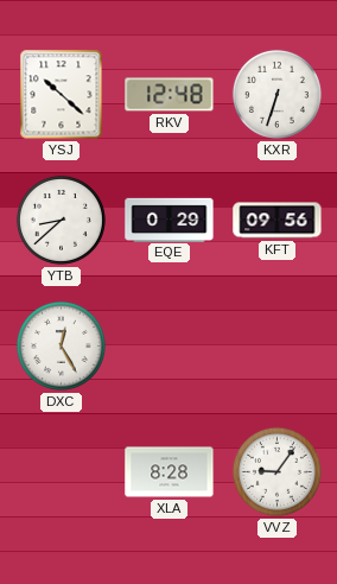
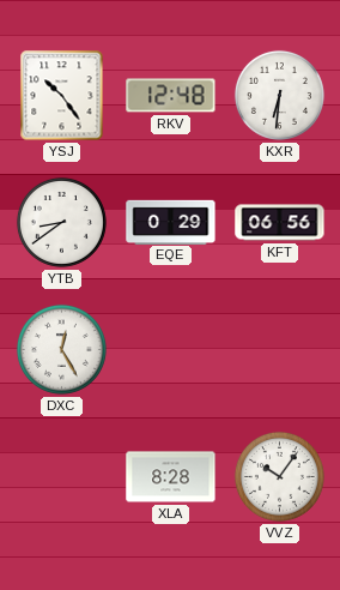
YSJ: 10:22 -> 10:24
KXR: 6:33 -> 6:31
YTB: 8:38 -> 8:39
KFT: 09:56 -> 06:56
VVZ: 9:06 -> 10:06
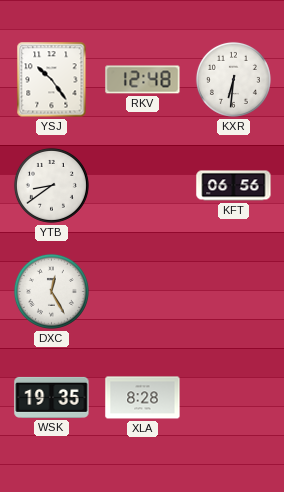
EQE: 0:29 -> none
WSK: none -> 19:35
VVZ: 10:06 -> none
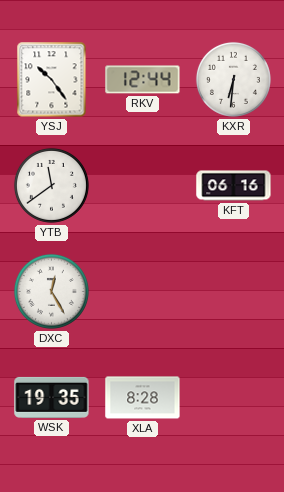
RKV: 12:48 -> 12:44
YTB: 8:39 -> 11:39
KFT: 06:56 -> 06:16
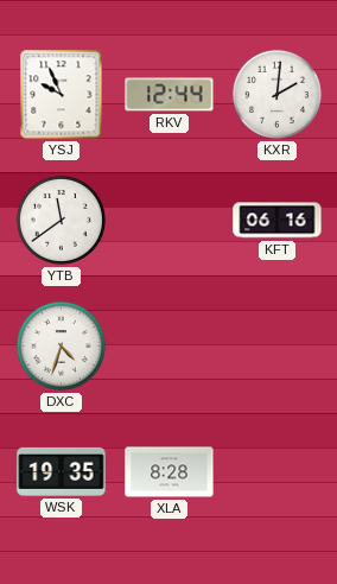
YSJ: 10:24 -> 9:56
KXR: 6:31 -> 2:01
DXC: 12:25 -> 4:33
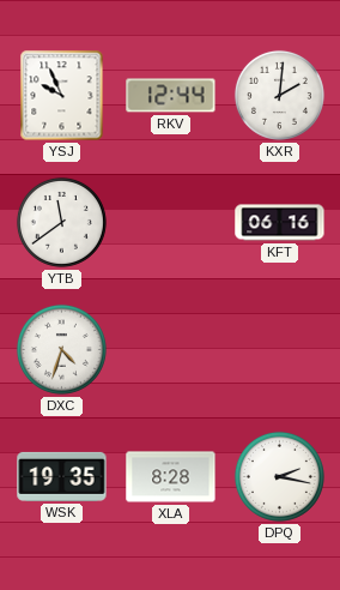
DPQ: none -> 2:17
